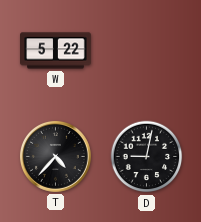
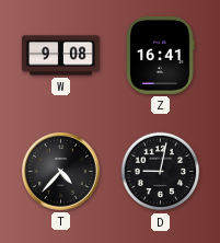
W: 5:22 -> 9:08
Z: none -> 16:41
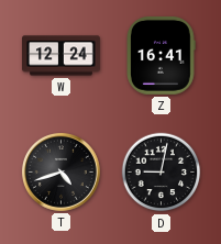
W: 9:08 -> 12:24
T: 4:37 -> 4:42
